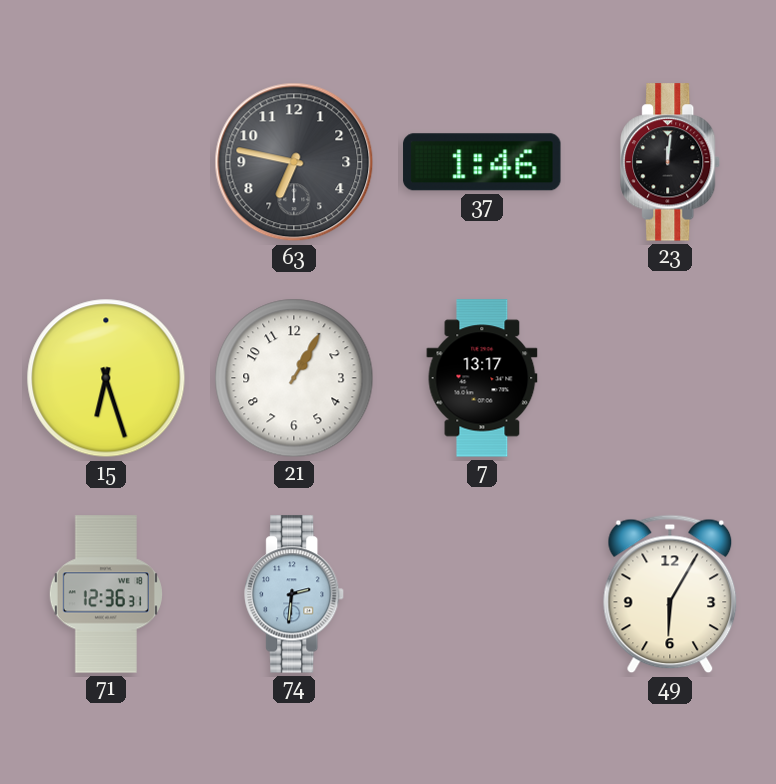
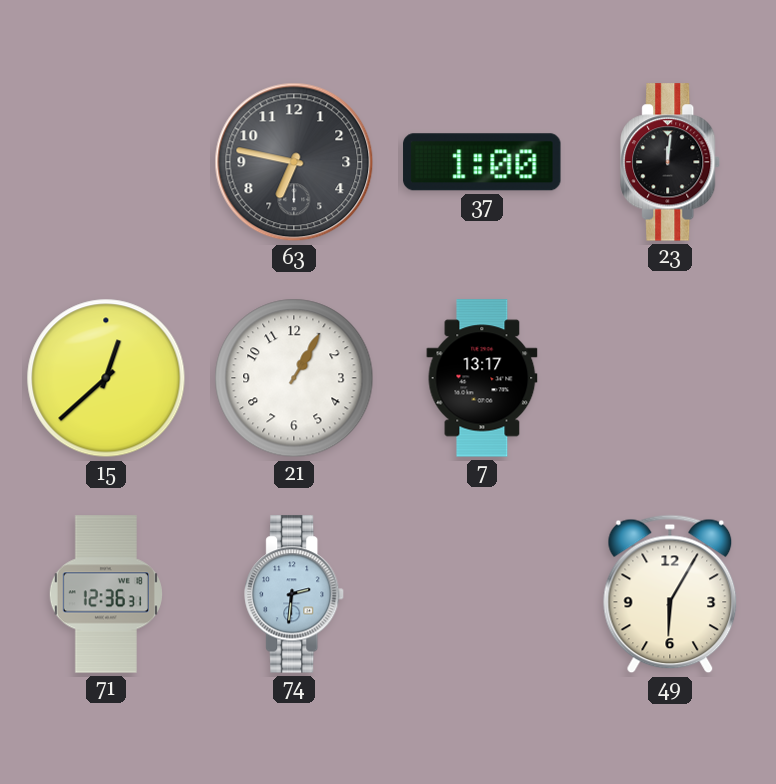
37: 1:46 -> 1:00
15: 6:27 -> 12:38
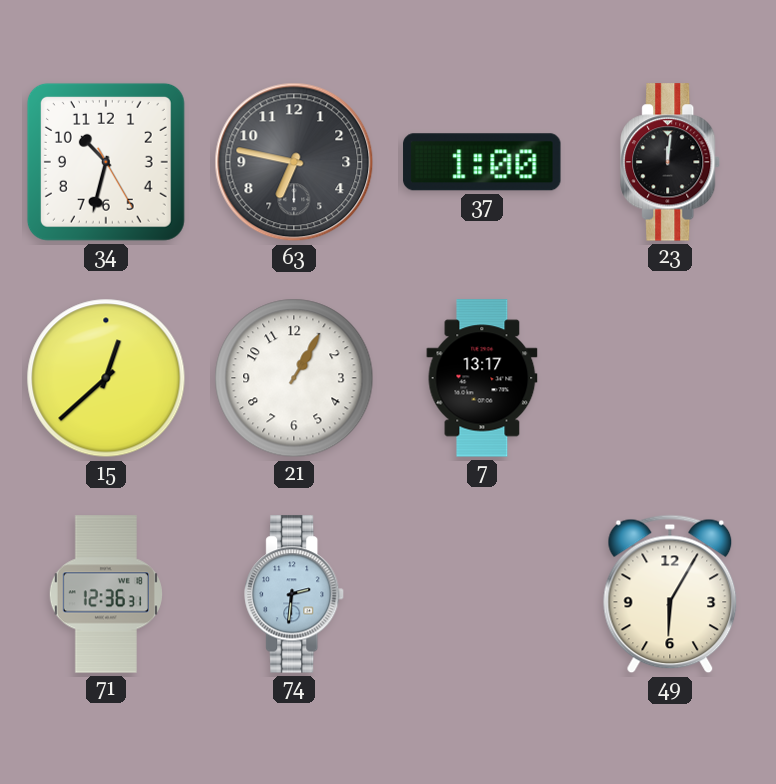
34: none -> 10:32
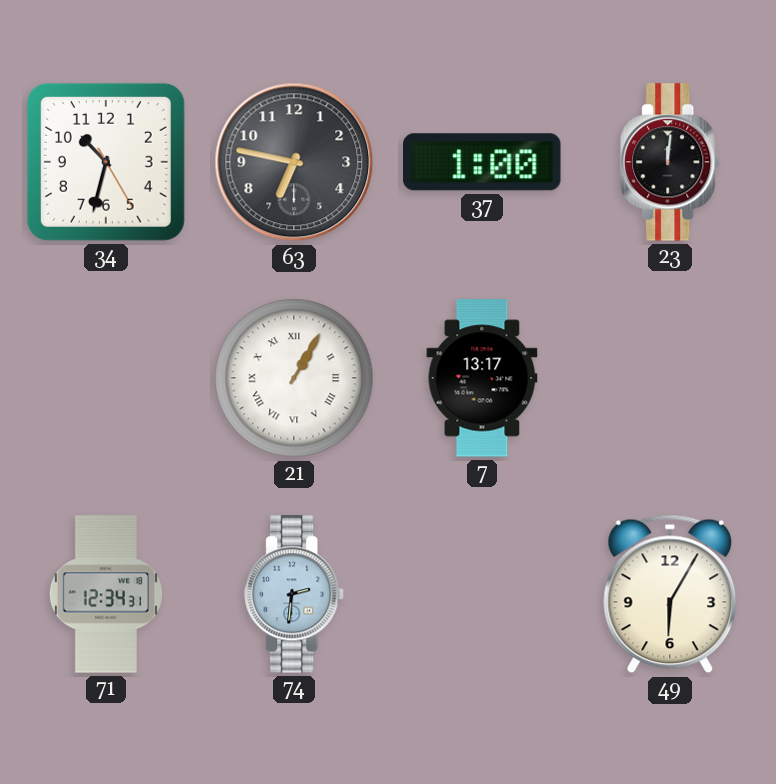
15: 12:38 -> none
21 numerals: Arabic -> Roman
71: 12:36 -> 12:34
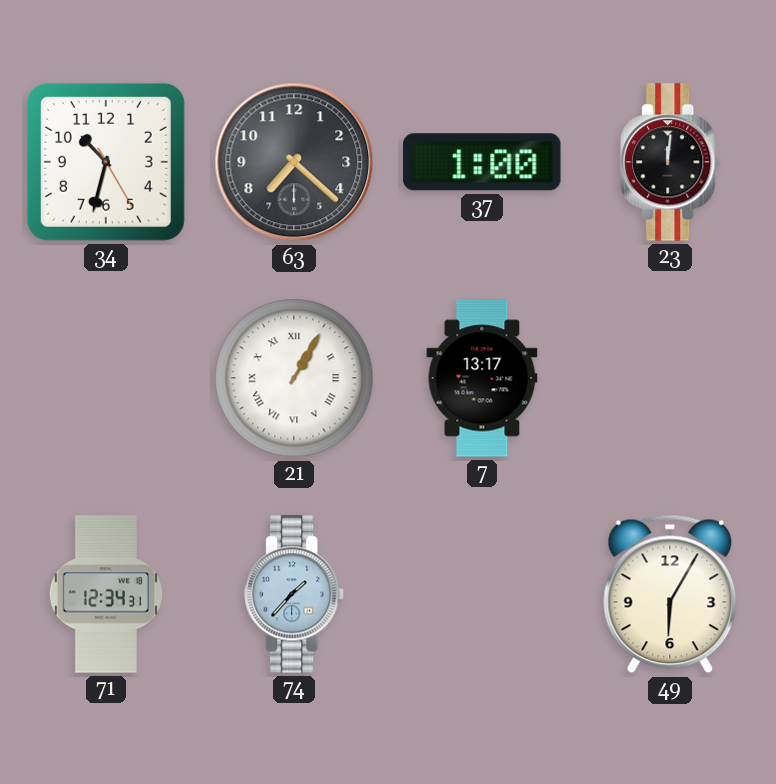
63: 6:47 -> 7:22
74: 2:31 -> 1:37
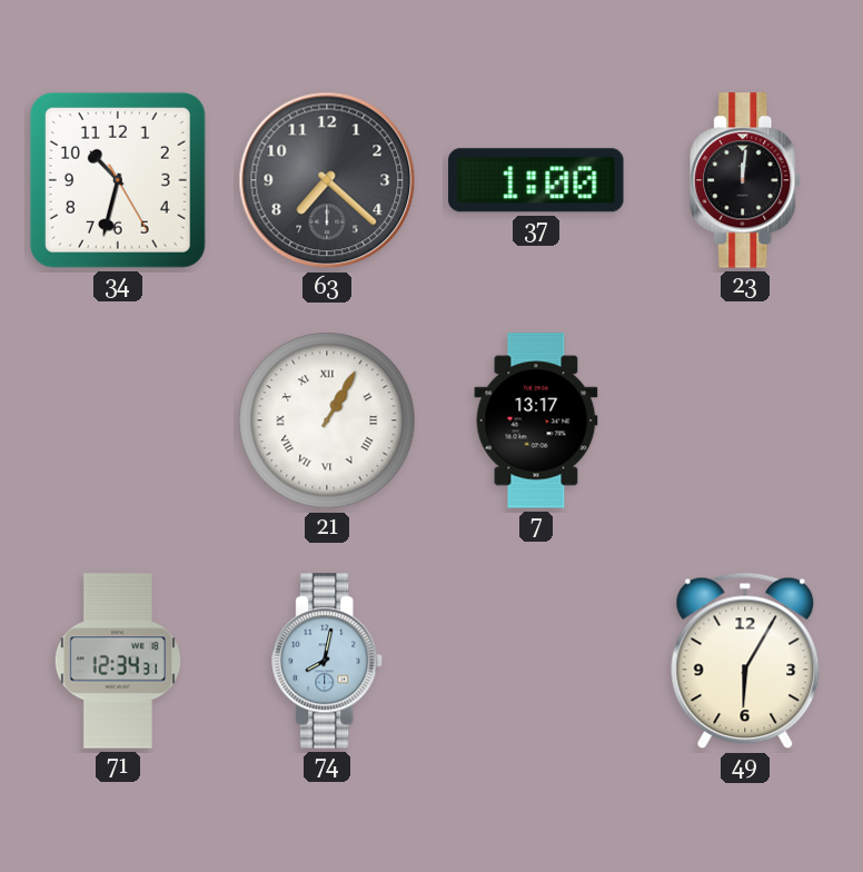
74: 1:37 -> 8:02
